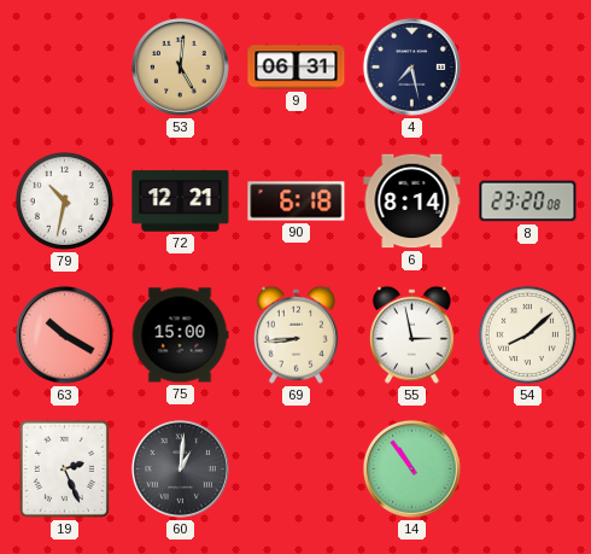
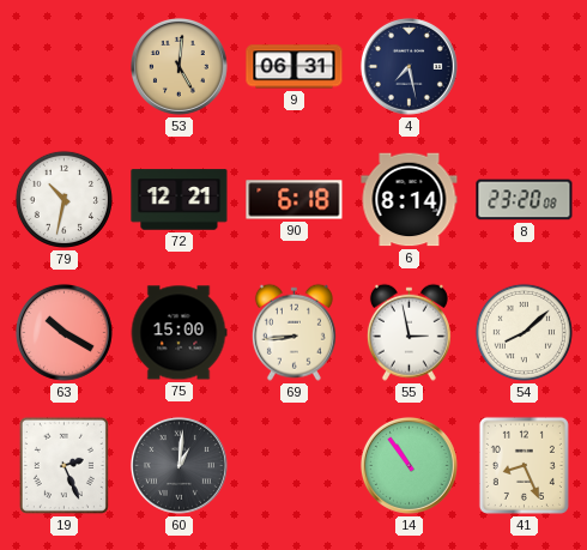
41: none -> 8:26
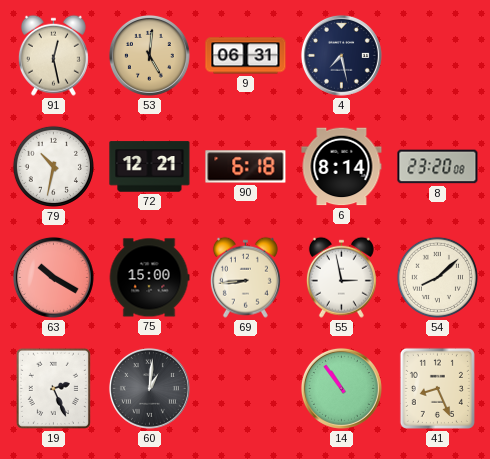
91: none -> 12:28
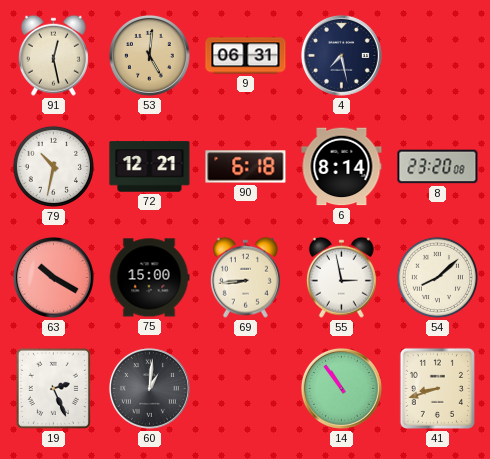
41: 8:26 -> 8:42
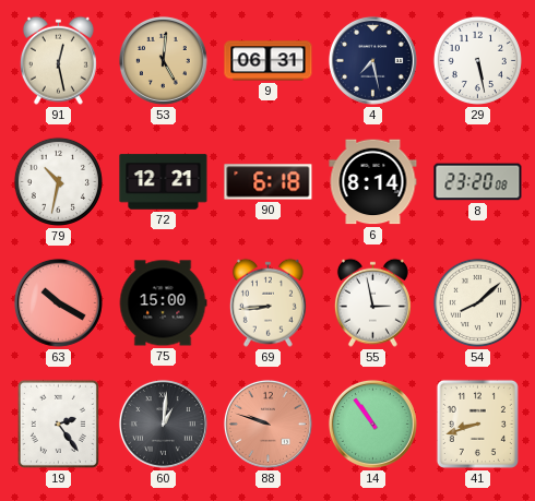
29: none -> 5:28
19: 2:26 -> 2:24
88: none -> 9:48
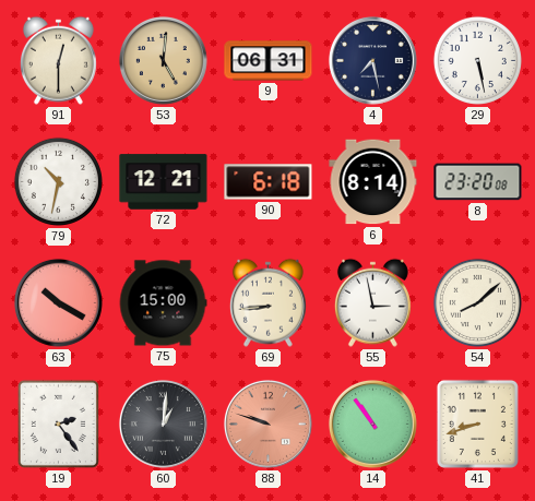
91: 12:28 -> 12:30
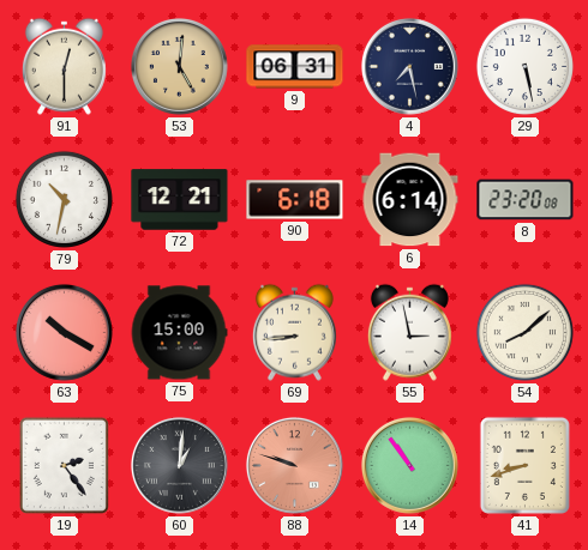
6: 8:14 -> 6:14
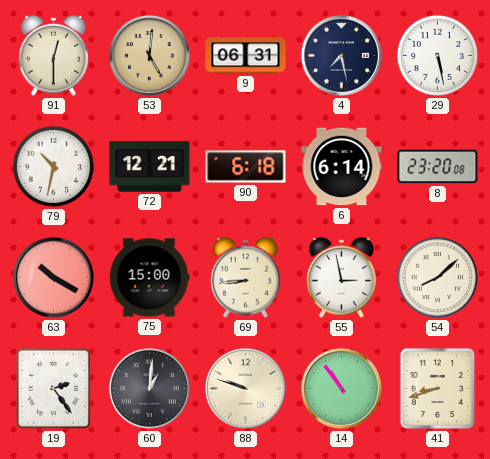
88 dial: salmon -> cream
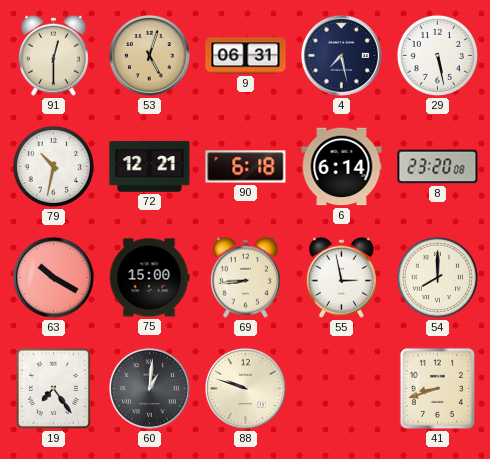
53: 5:01 -> 5:03
54: 8:08 -> 8:00
19: 2:24 -> 7:24
14: 10:54 -> none
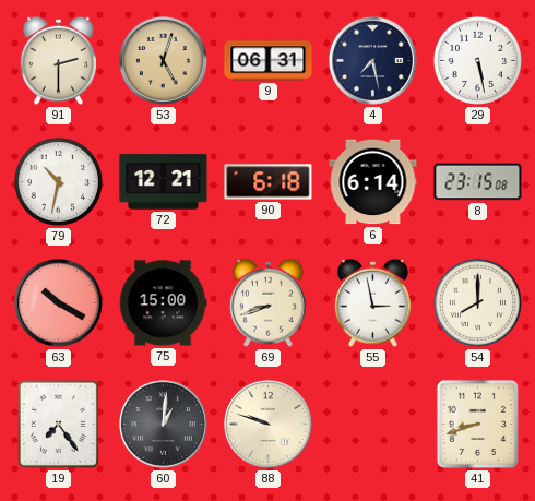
91: 12:30 -> 2:30
8: 23:20 -> 23:15
69: 8:44 -> 8:42
